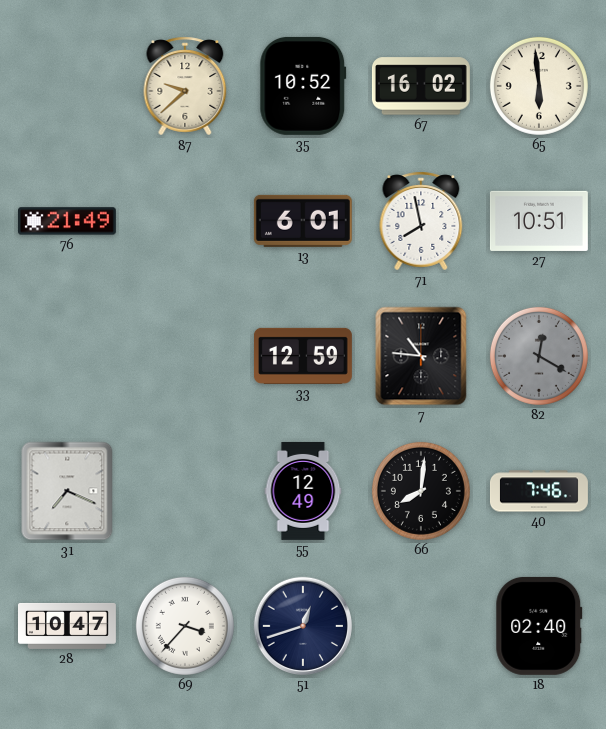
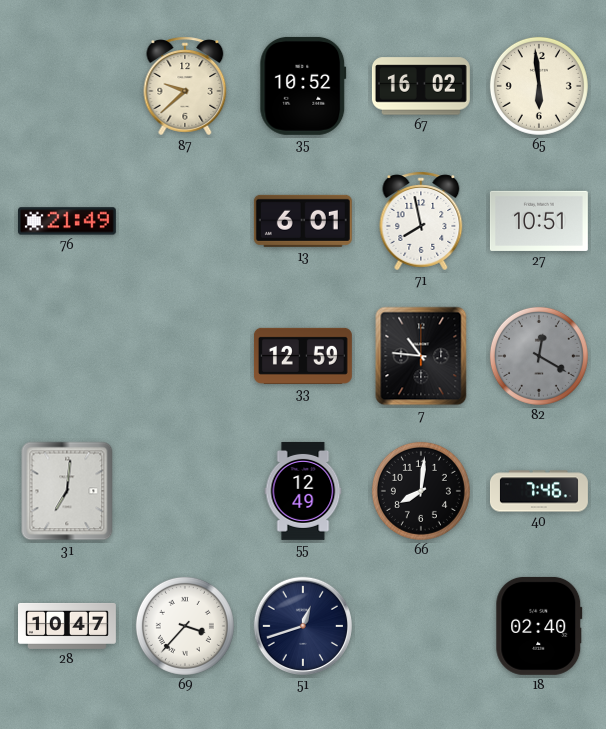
31: 7:19 -> 7:01
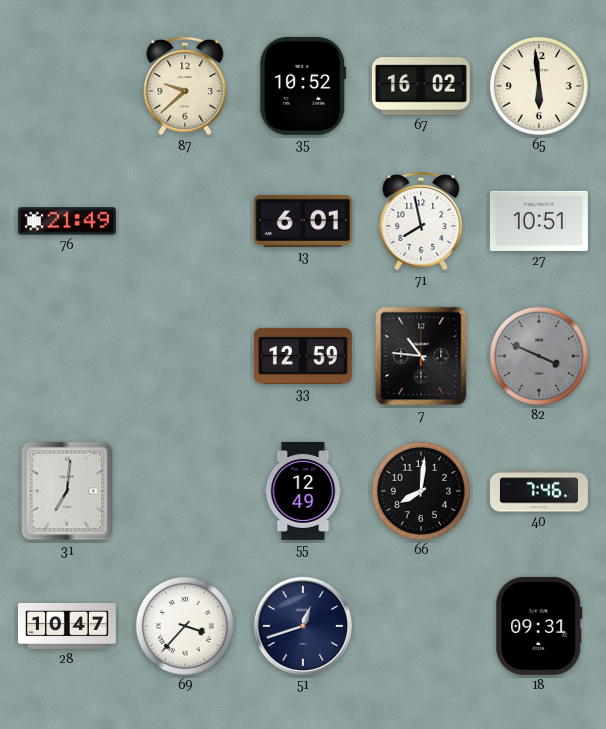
82: 12:20 -> 3:49
18: 02:40 -> 09:31
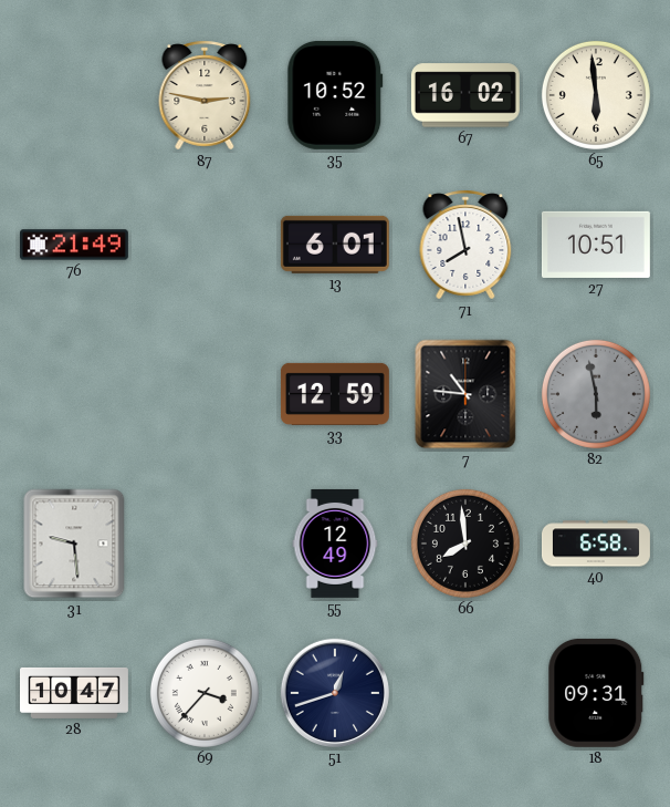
87: 9:38 -> 2:47
82: 3:49 -> 5:58
31: 7:01 -> 9:29
66: 8:01 -> 7:59
40: 7:46 -> 6:58
